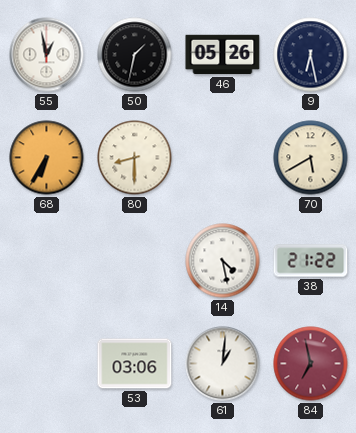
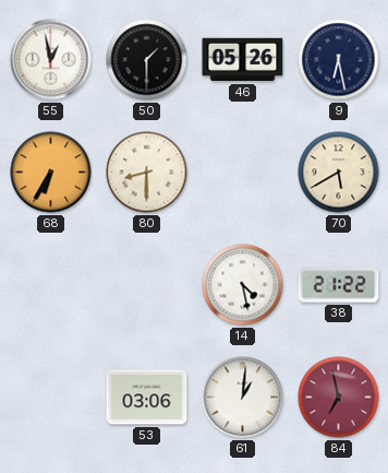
50: 1:32 -> 1:30
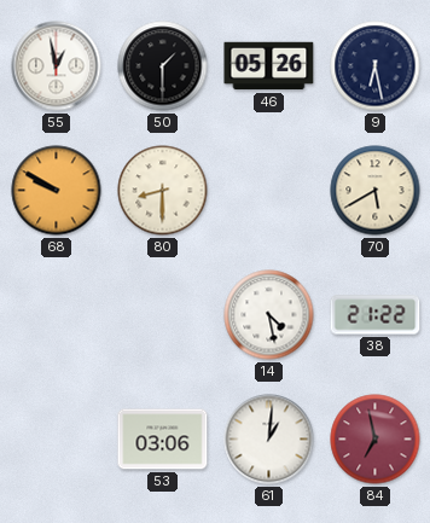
68: 6:35 -> 9:50
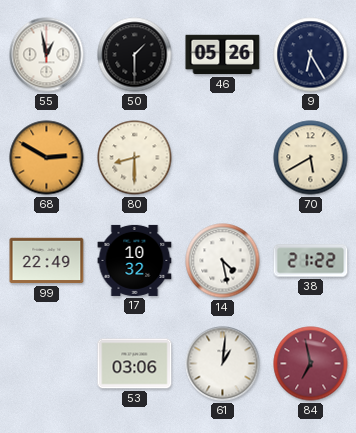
9: 6:28 -> 6:25
68: 9:50 -> 2:50
99: none -> 22:49
17: none -> 10:32
